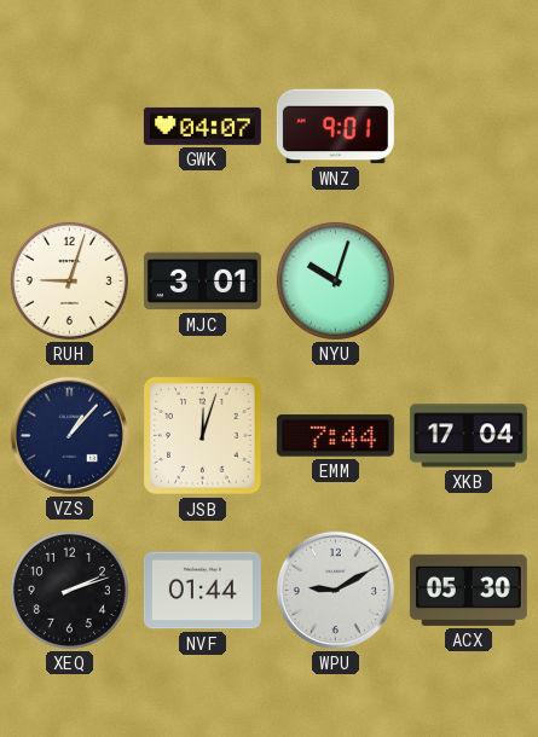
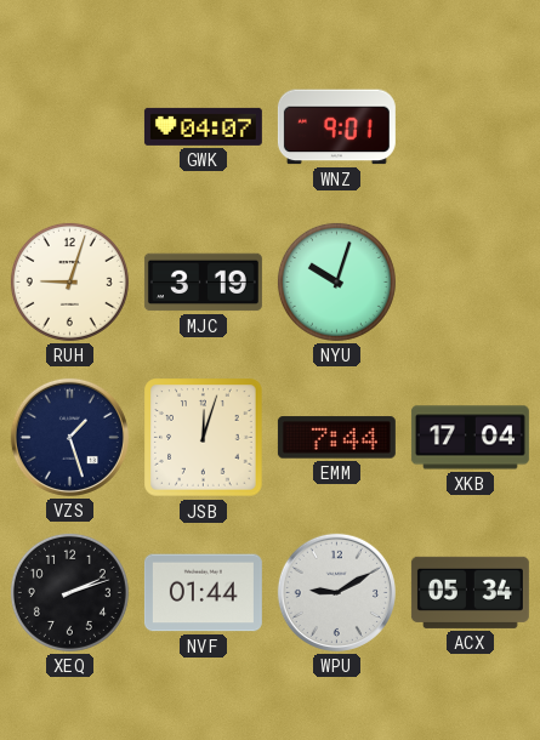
MJC: 3:01 -> 3:19
VZS: 1:07 -> 1:27
ACX: 05:30 -> 05:34
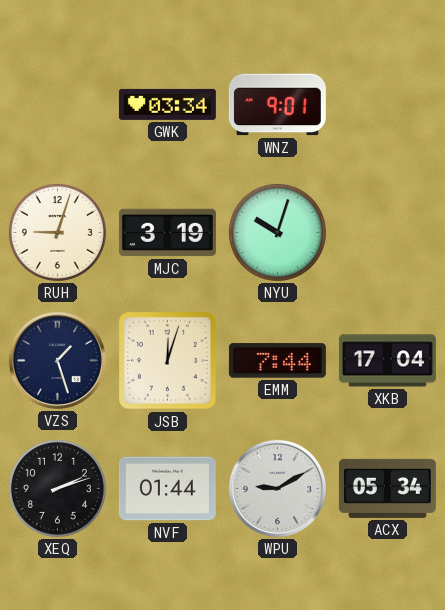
GWK: 04:07 -> 03:34
